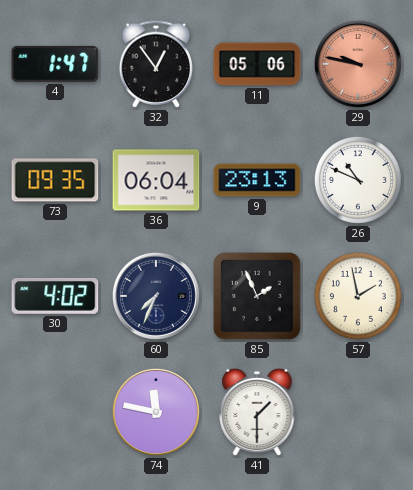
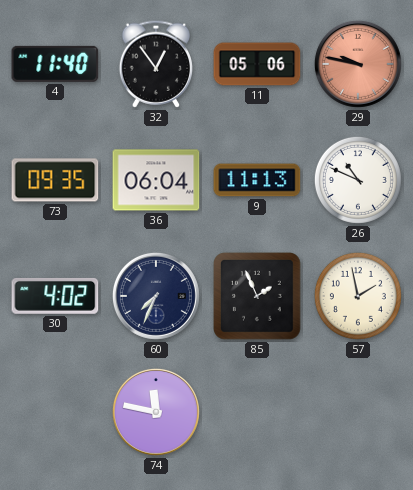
4: 1:47 -> 11:40
9: 23:13 -> 11:13
41: 1:30 -> none
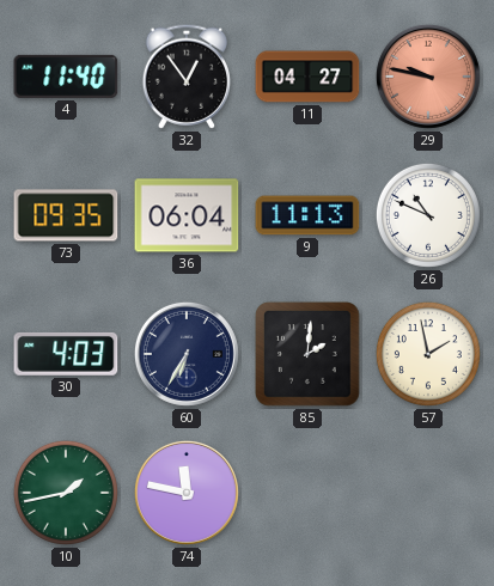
11: 05:06 -> 04:27
30: 4:02 -> 4:03
60: 7:34 -> 6:35
85: 1:56 -> 2:01
10: none -> 1:43
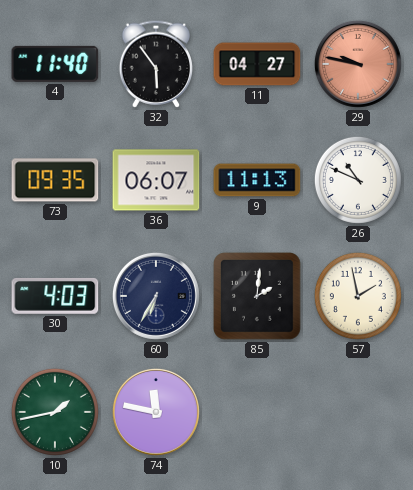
32: 12:54 -> 5:54
36: 06:04 -> 06:07
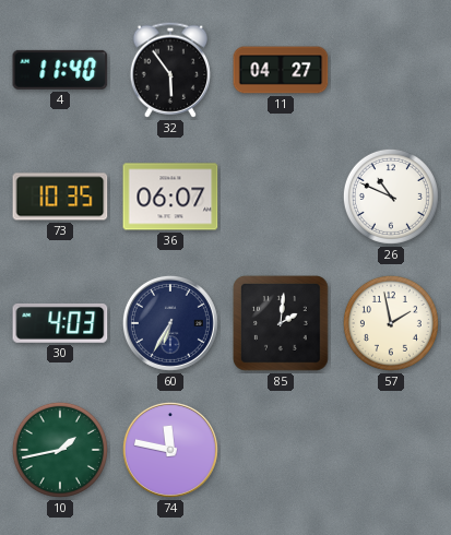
29: 9:47 -> none
73: 09:35 -> 10:35
9: 11:13 -> none
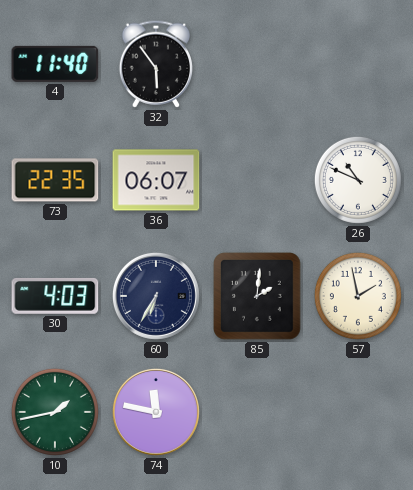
11: 04:27 -> none
73: 10:35 -> 22:35
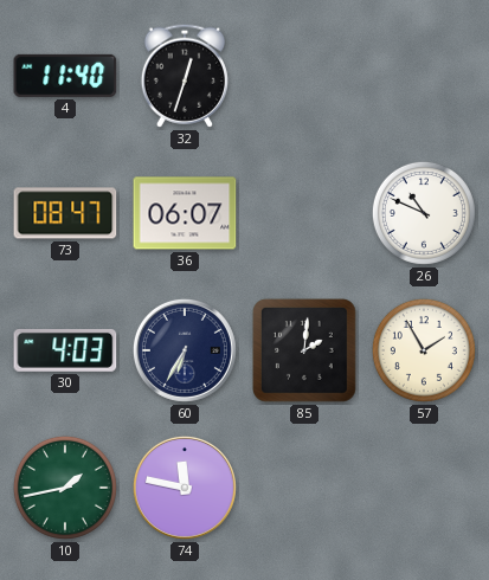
32: 5:54 -> 12:33
73: 22:35 -> 08:47
57: 1:58 -> 1:55
